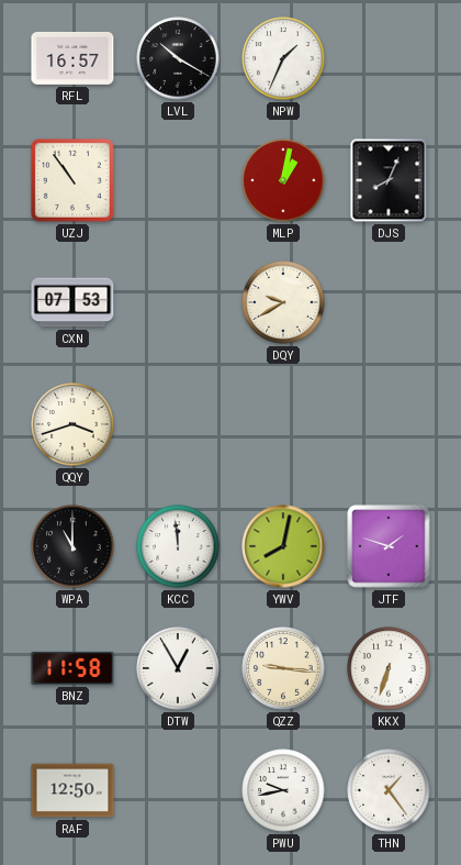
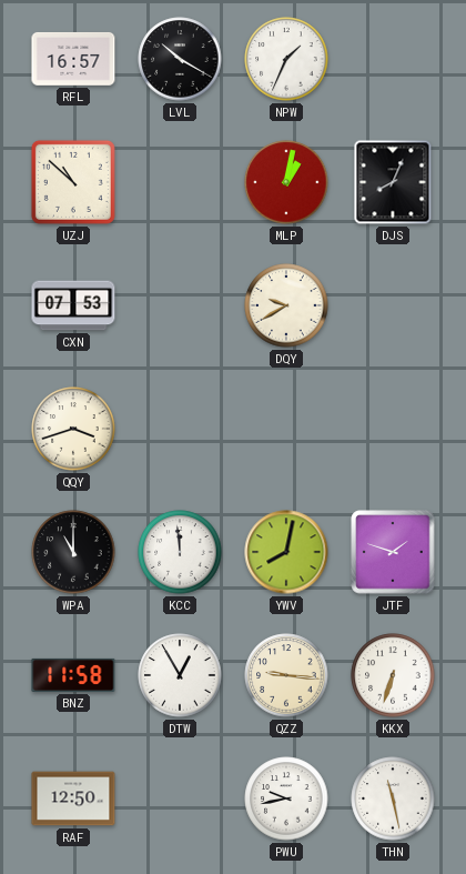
UZJ: 10:54 -> 10:52
THN: 1:24 -> 11:28
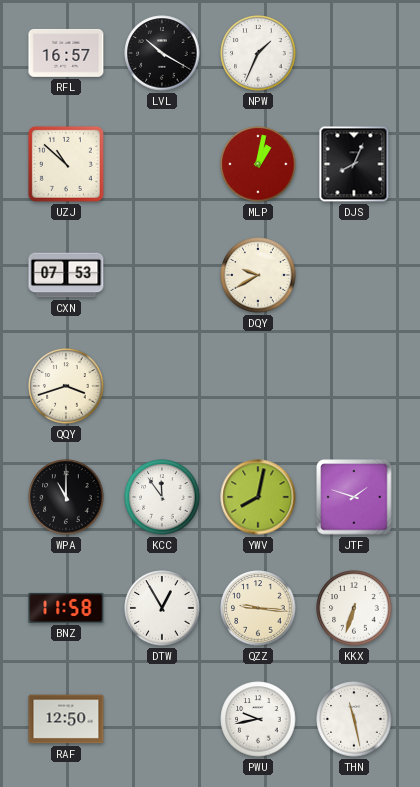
KCC: 11:59 -> 11:54
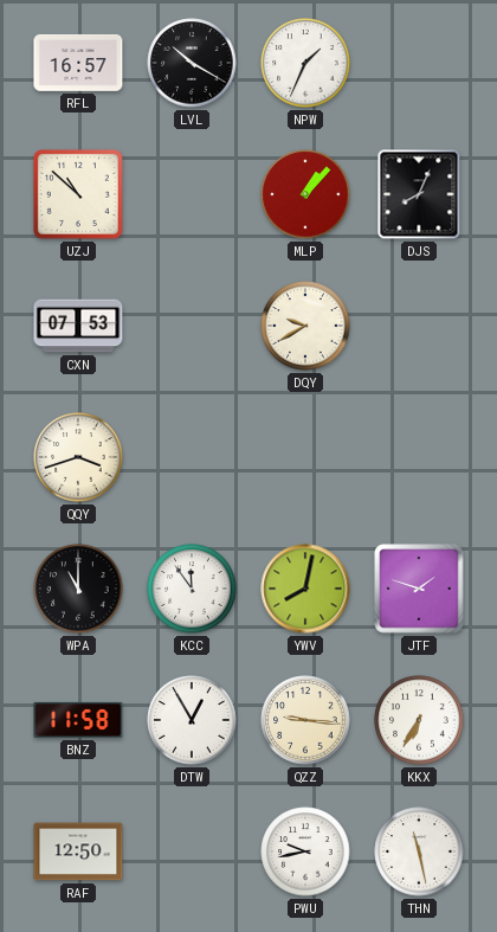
MLP: 1:02 -> 1:07
KKX: 6:33 -> 6:35
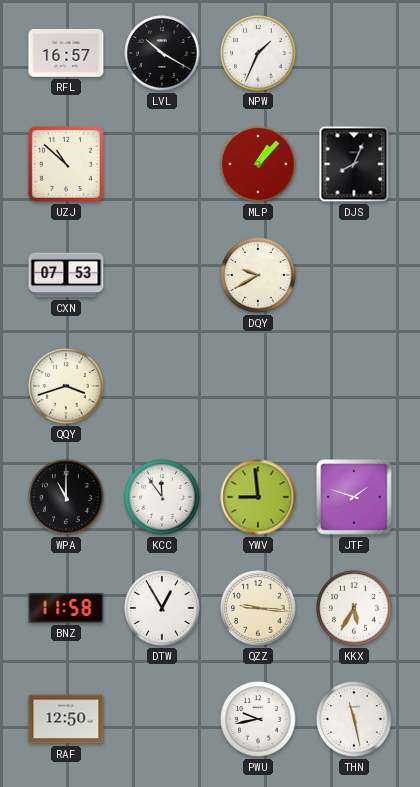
YWV: 8:02 -> 8:59
KKX: 6:35 -> 5:35
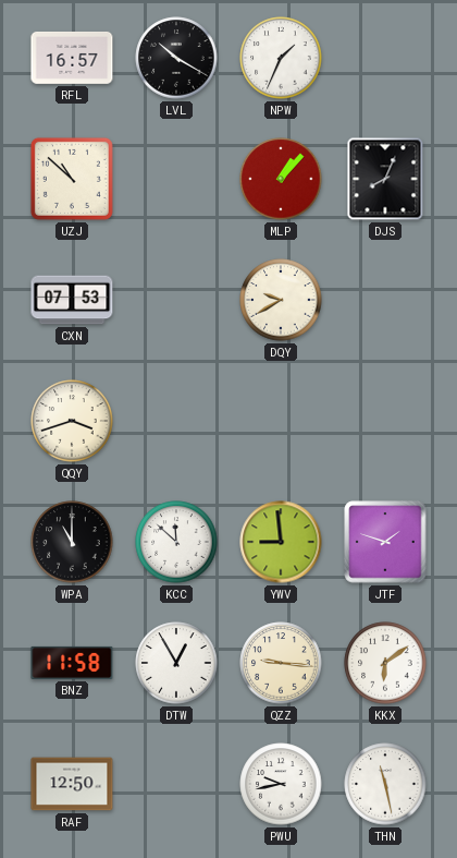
KCC: 11:54 -> 11:52
KKX: 5:35 -> 6:09
